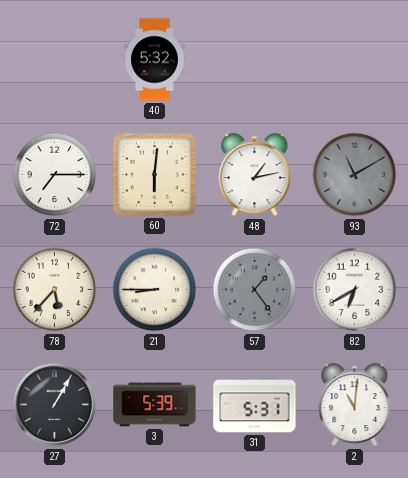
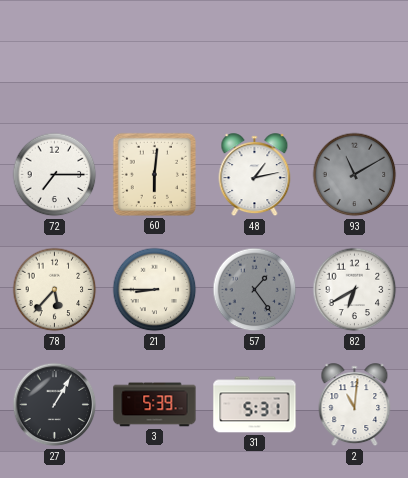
40: 5:32 -> none
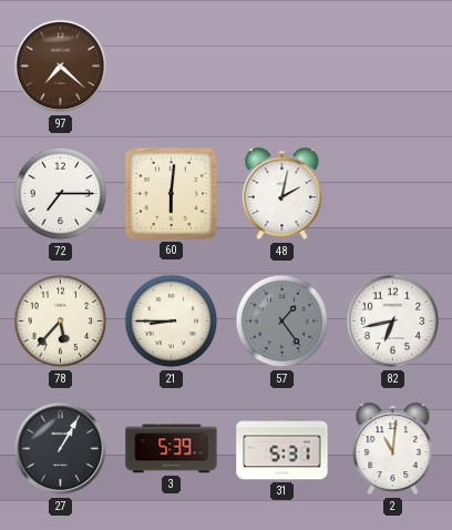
97: none -> 7:22
48: 1:13 -> 2:02
93: 11:10 -> none
82: 6:40 -> 6:43
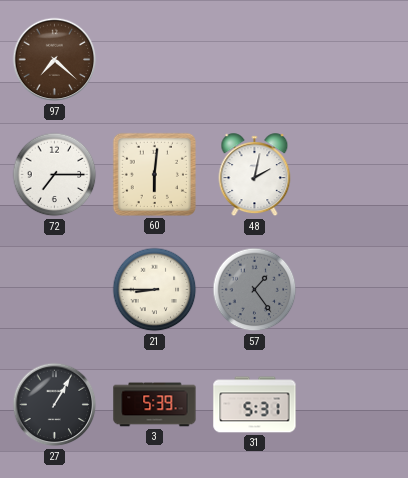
78: 5:37 -> none
82: 6:43 -> none
2: 11:01 -> none
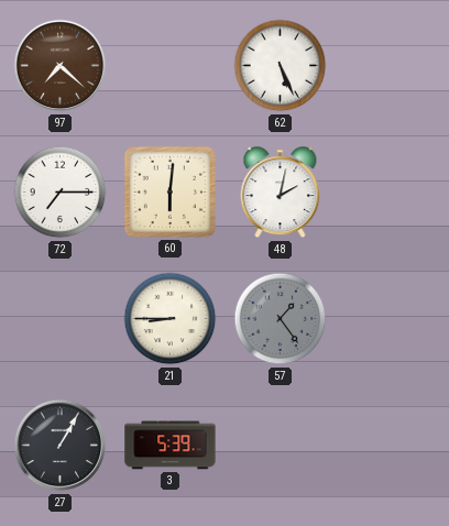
62: none -> 5:26
31: 5:31 -> none
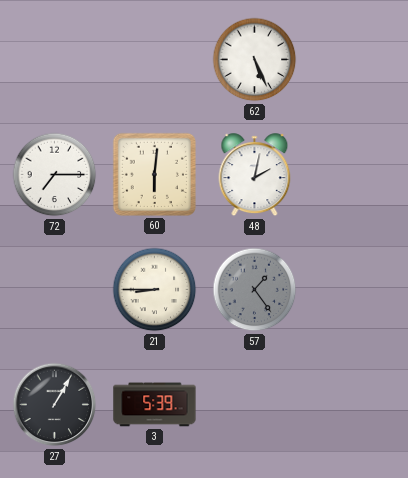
97: 7:22 -> none
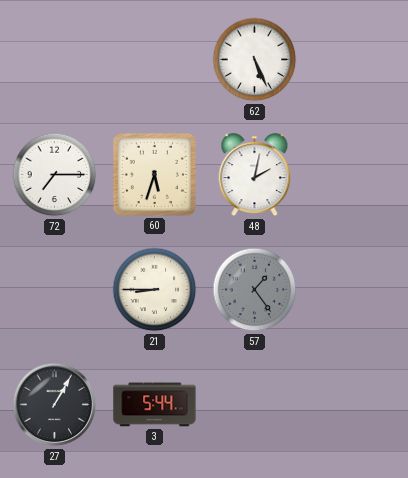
60: 6:01 -> 5:33
3: 5:39 -> 5:44
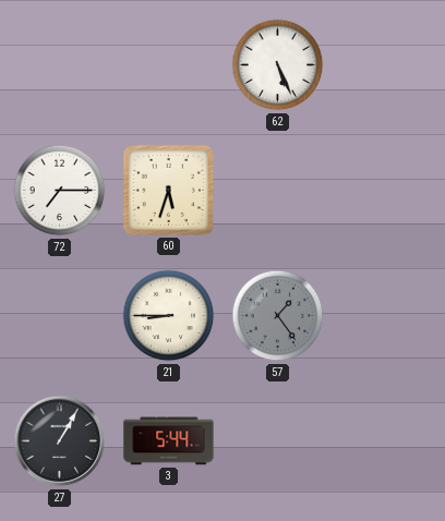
48: 2:02 -> none
